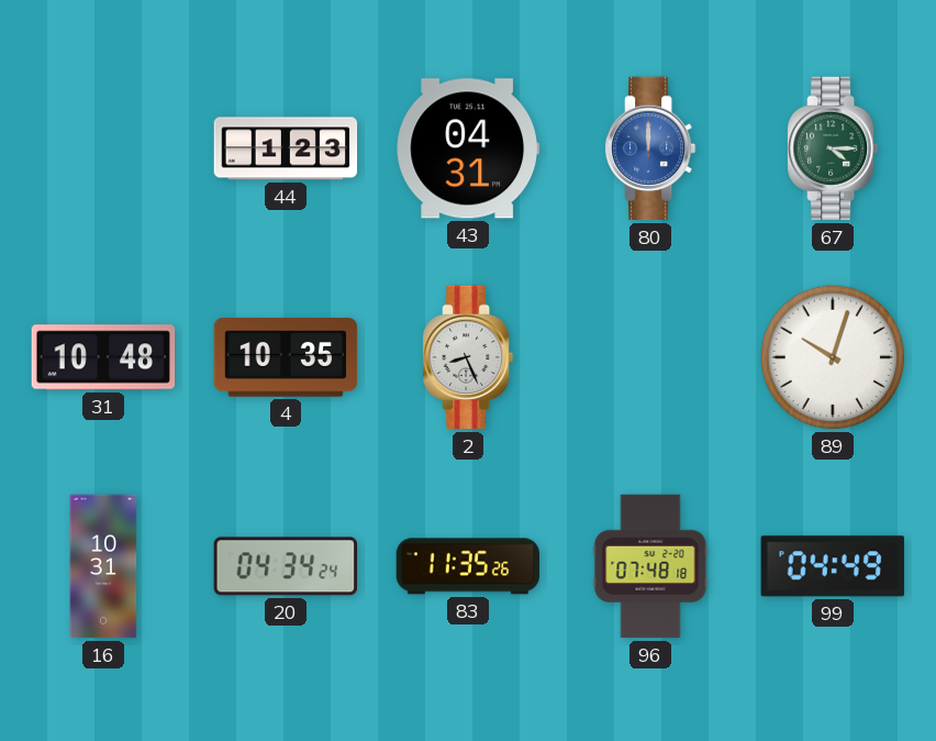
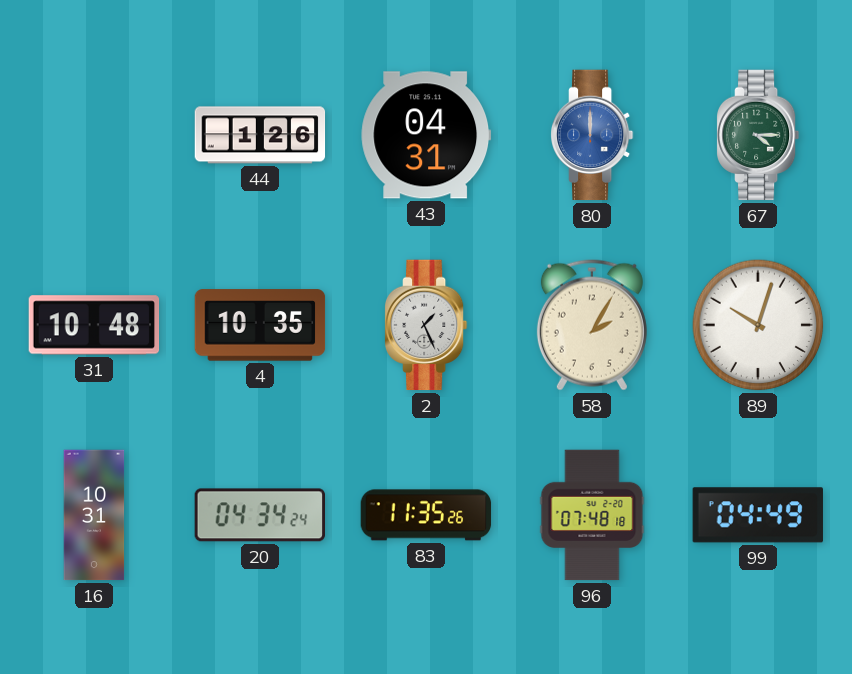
44: 1:23 -> 1:26
2: 8:26 -> 1:26
58: none -> 2:05
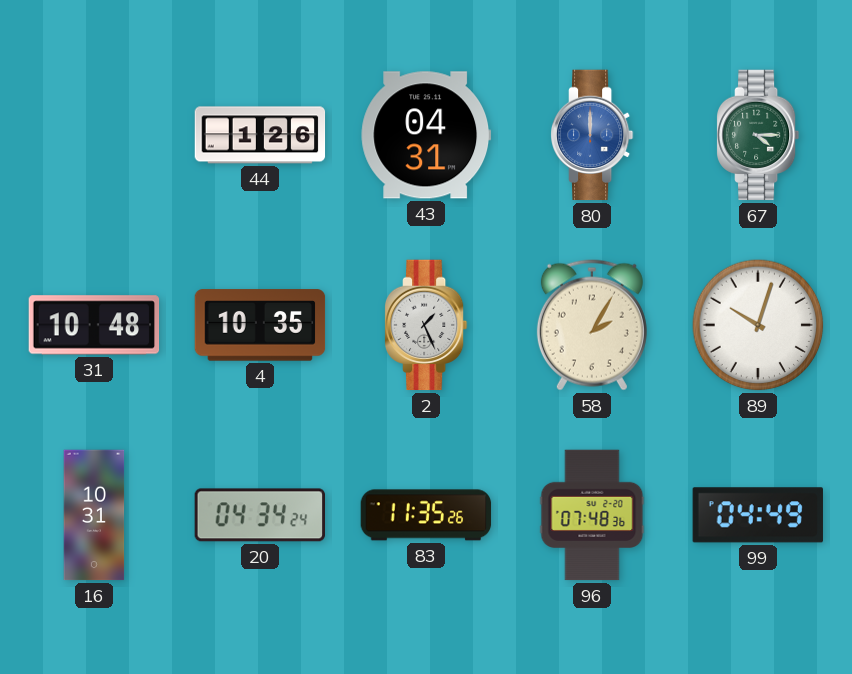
96: 07:48:18 -> 07:48:36
